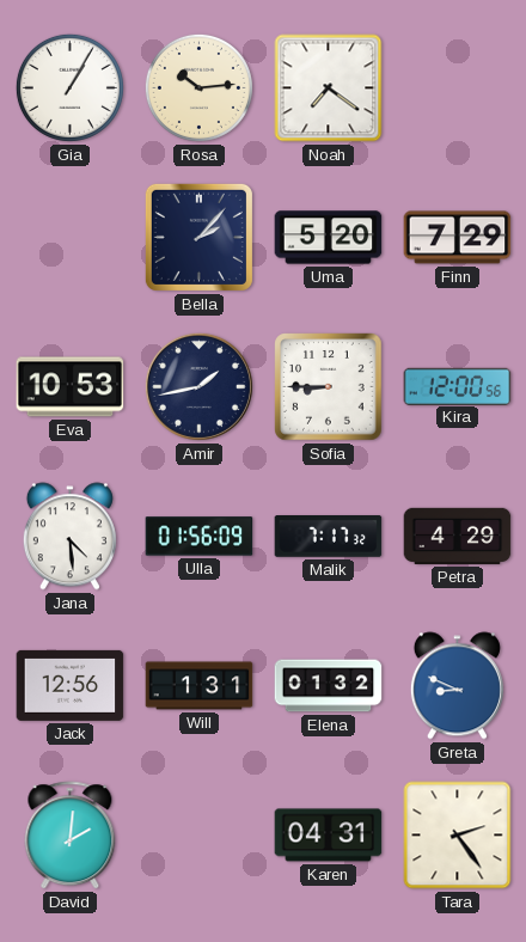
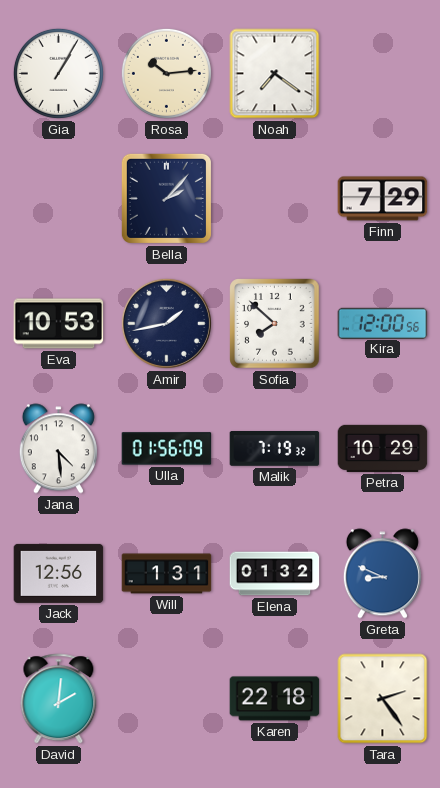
Uma: 5:20 -> none
Sofia: 8:45 -> 7:52
Malik: 7:17 -> 7:19
Petra: 4:29 -> 10:29
Karen: 04:31 -> 22:18
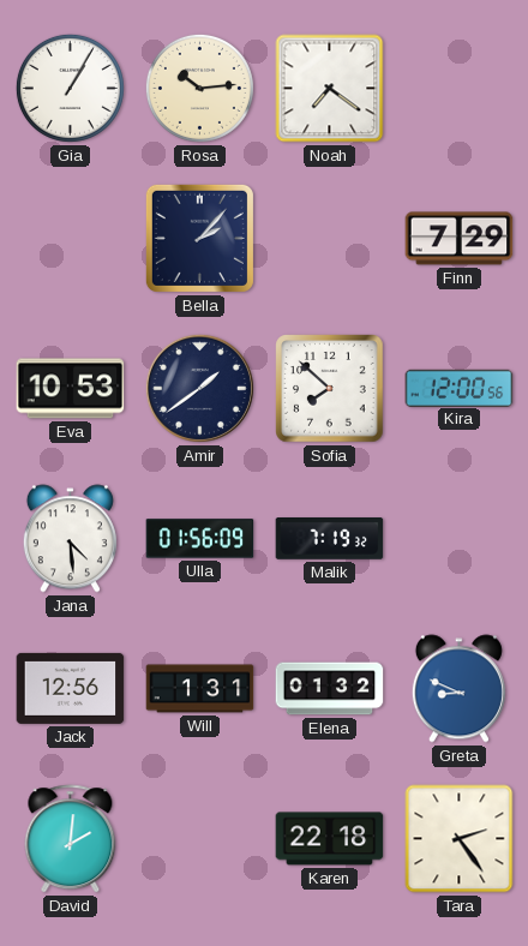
Amir: 1:43 -> 1:39
Petra: 10:29 -> none
